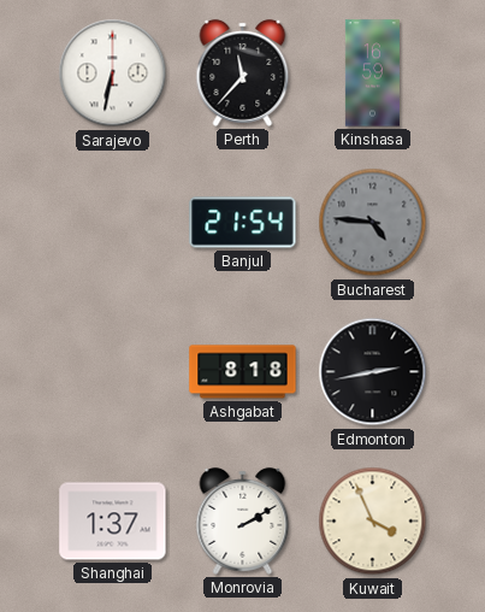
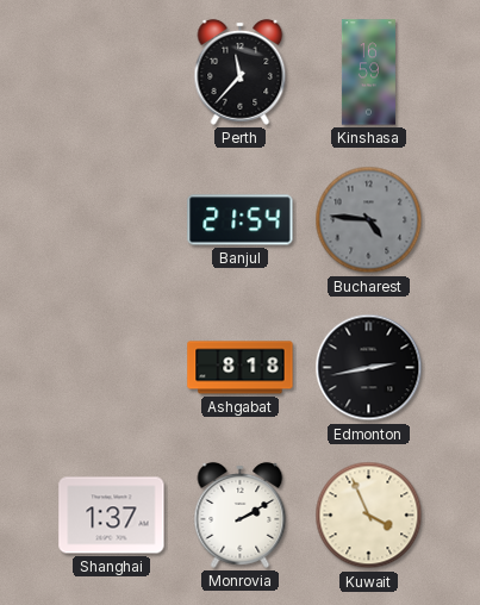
Sarajevo: 6:32 -> none
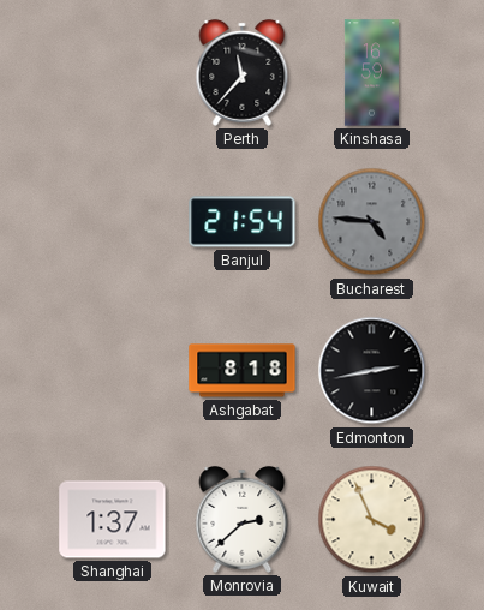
Monrovia: 2:10 -> 2:38
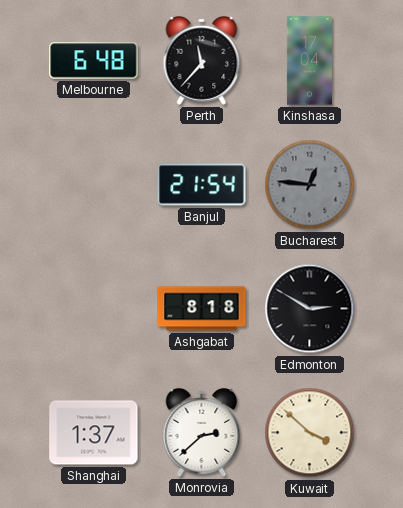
Melbourne: none -> 6:48
Kinshasa: 16:59 -> 17:04
Bucharest: 4:46 -> 12:46
Edmonton: 2:43 -> 2:50
Kuwait: 3:56 -> 3:52
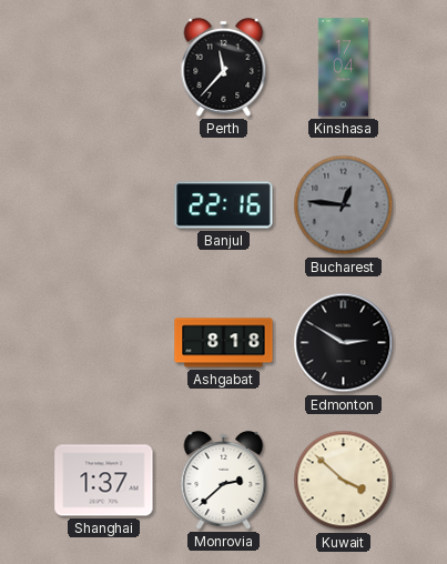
Melbourne: 6:48 -> none
Banjul: 21:54 -> 22:16
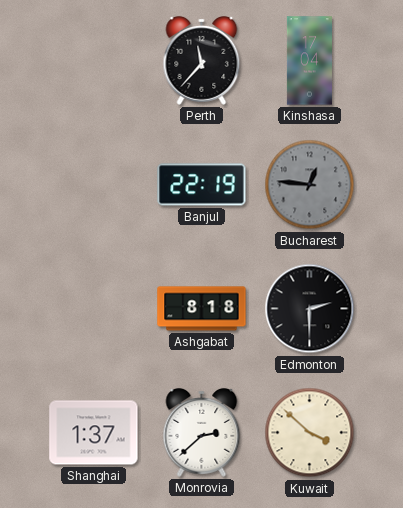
Banjul: 22:16 -> 22:19
Edmonton: 2:50 -> 2:30
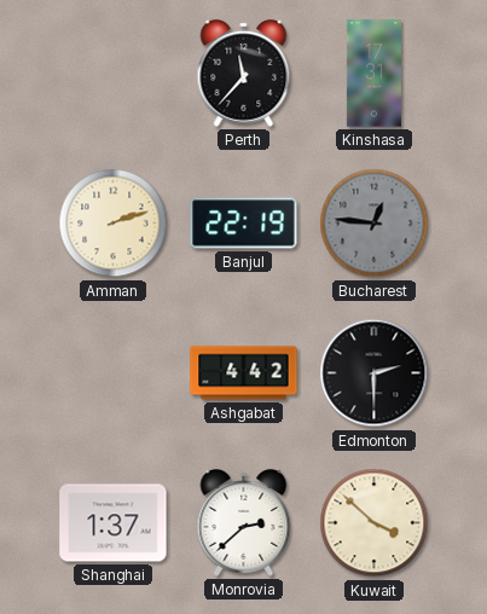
Kinshasa: 17:04 -> 17:31
Amman: none -> 2:12
Ashgabat: 8:18 -> 4:42
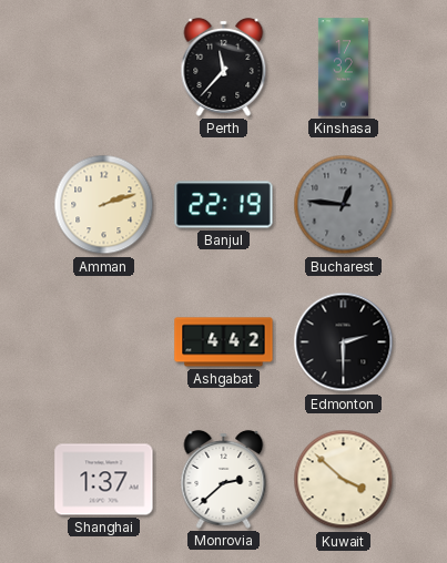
Kinshasa: 17:31 -> 17:32
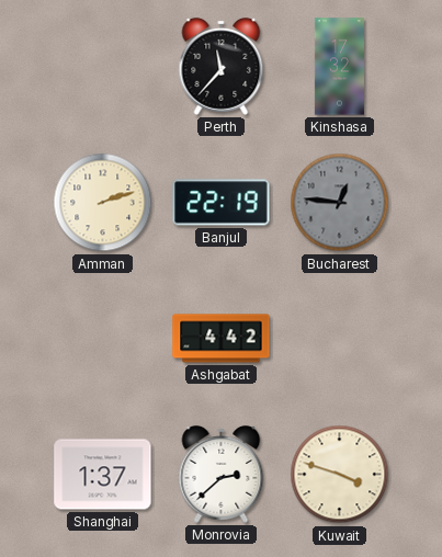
Edmonton: 2:30 -> none
Kuwait: 3:52 -> 3:48
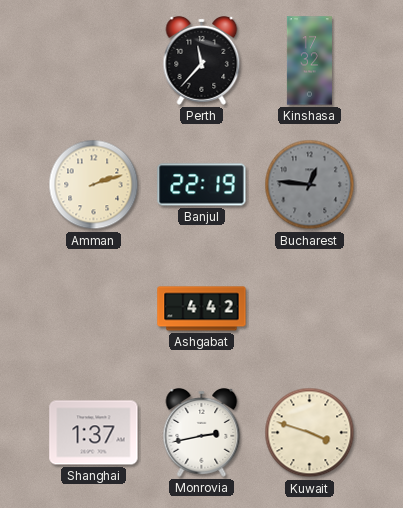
Monrovia: 2:38 -> 2:43
